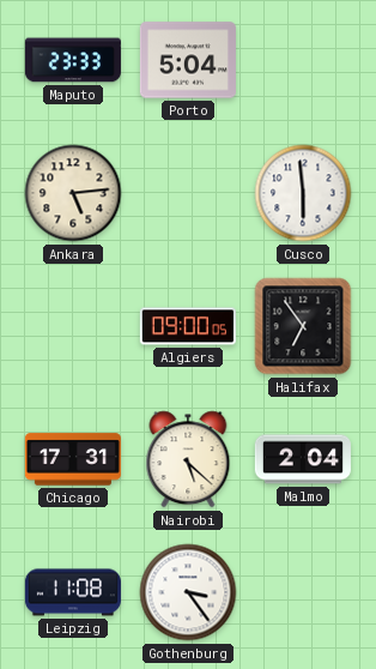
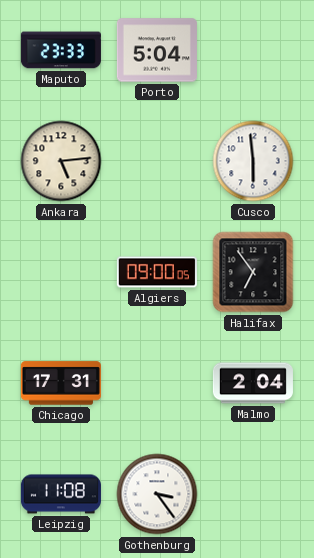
Nairobi: 5:22 -> none
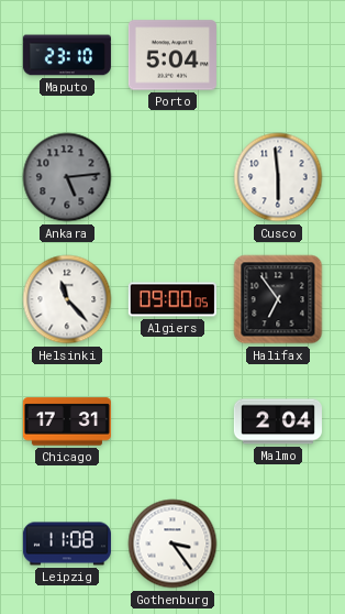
Maputo: 23:33 -> 23:10
Ankara dial: cream -> grey
Helsinki: none -> 11:23
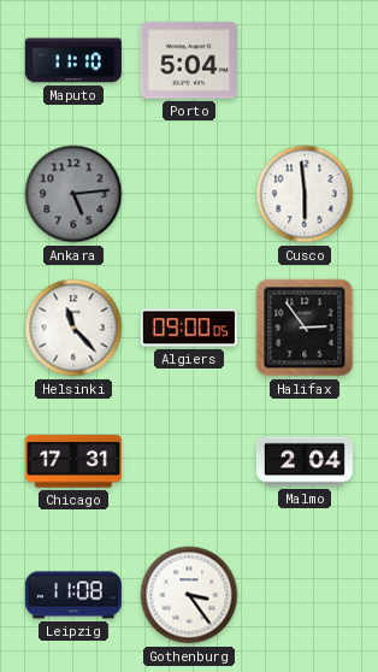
Maputo: 23:10 -> 11:10
Halifax: 6:54 -> 2:54
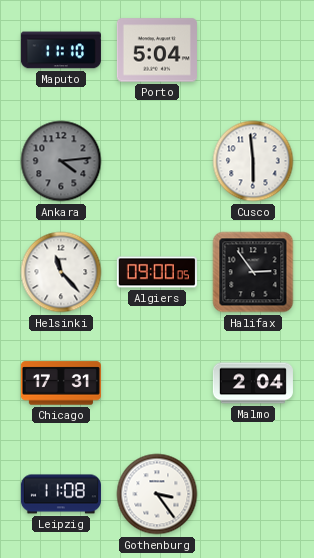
Ankara: 5:14 -> 4:14
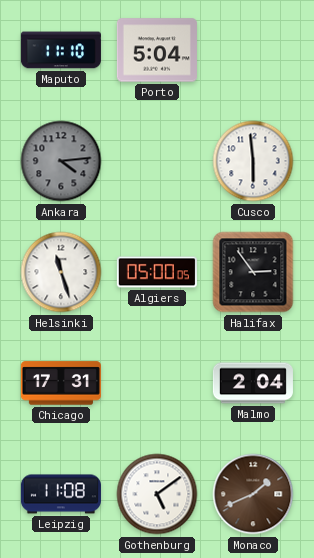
Helsinki: 11:23 -> 11:27
Algiers: 09:00 -> 05:00
Gothenburg: 3:24 -> 5:09
Monaco: none -> 1:41
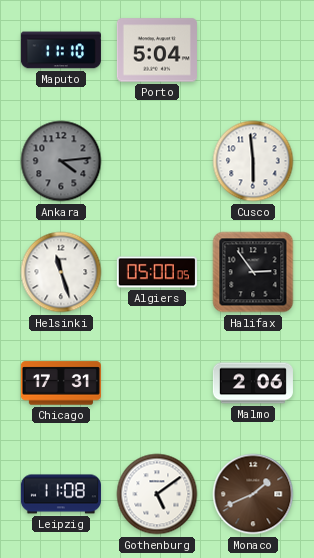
Malmo: 2:04 -> 2:06
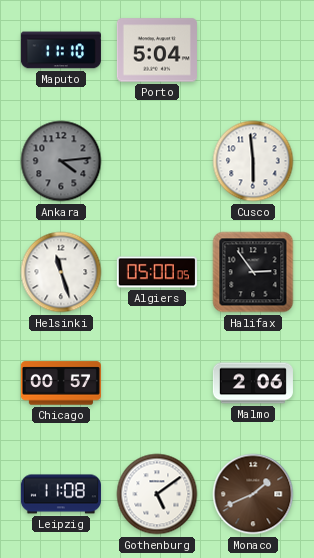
Chicago: 17:31 -> 00:57
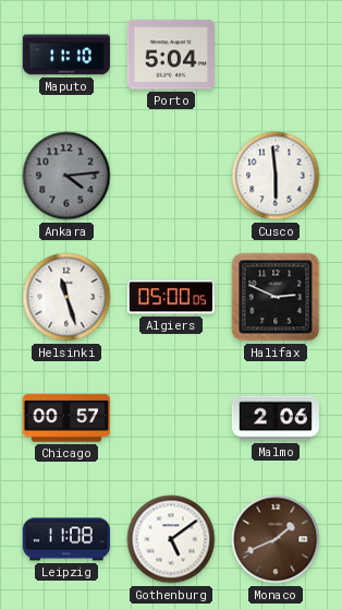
Halifax: 2:54 -> 2:49
